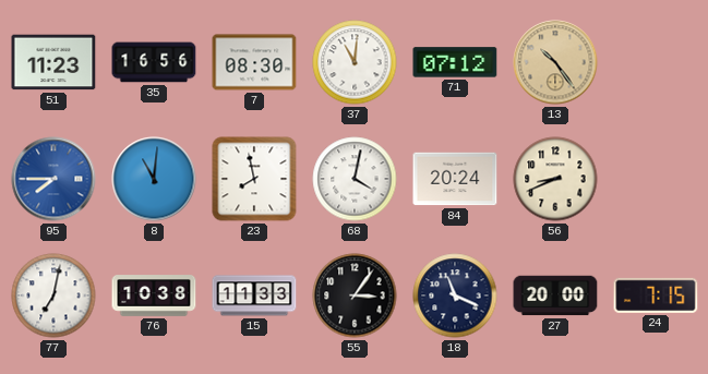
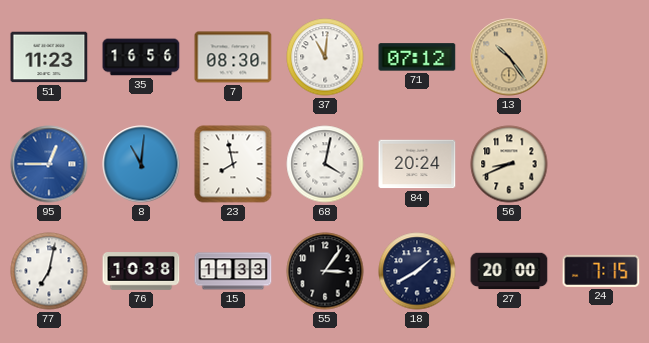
95: 7:45 -> 12:45
18: 11:19 -> 1:40
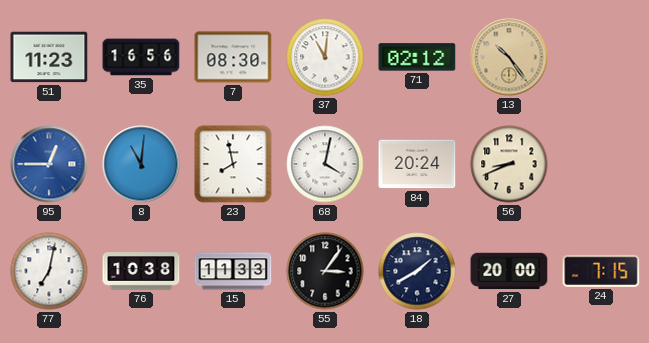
71: 07:12 -> 02:12
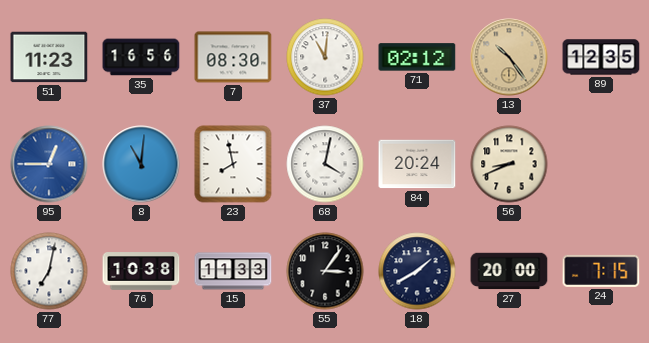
89: none -> 12:35
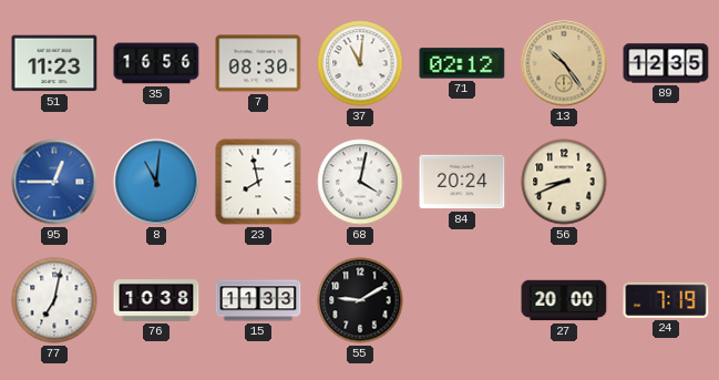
55: 3:06 -> 9:10
18: 1:40 -> none
24: 7:15 -> 7:19
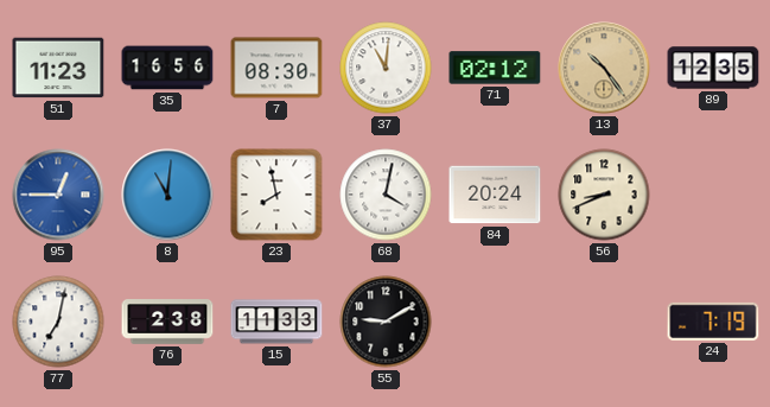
76: 10:38 -> 2:38
27: 20:00 -> none
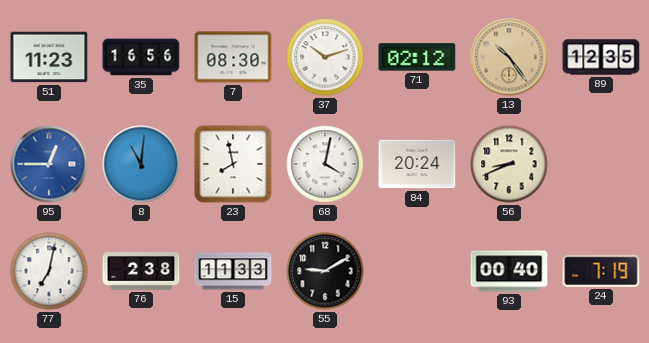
37: 11:01 -> 10:12
93: none -> 00:40
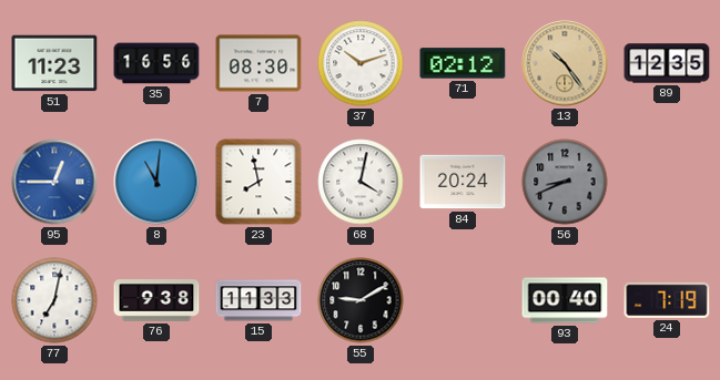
56 dial: cream -> grey
76: 2:38 -> 9:38
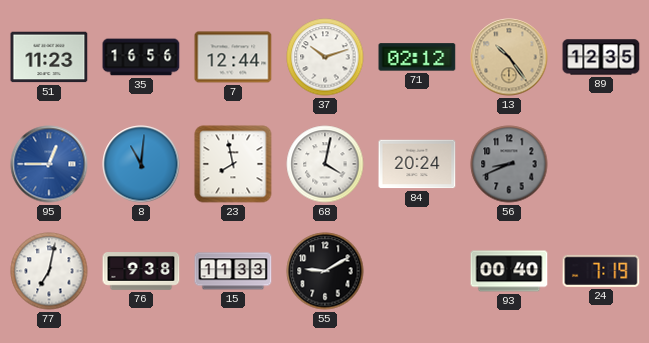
7: 08:30 -> 12:44
